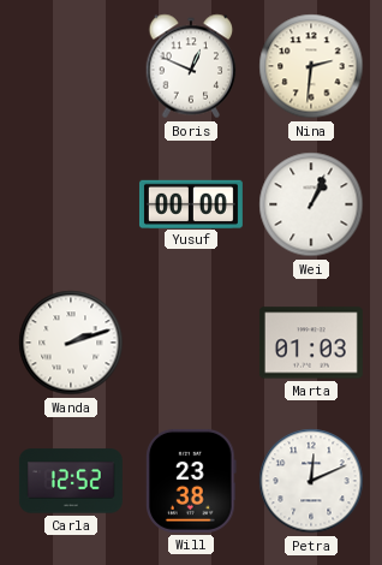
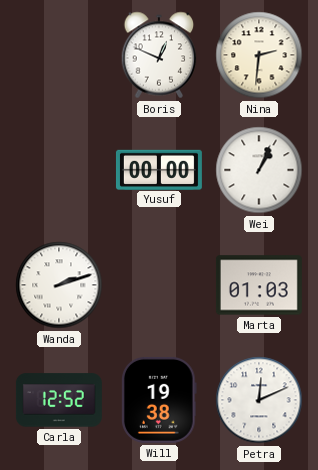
Will: 23:38 -> 19:38
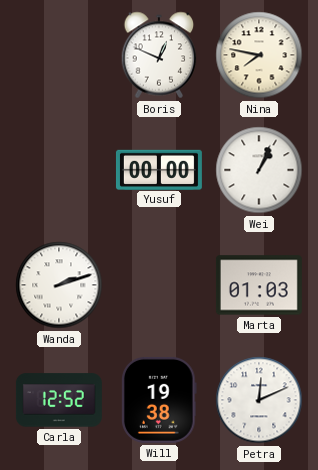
Nina: 2:31 -> 7:47
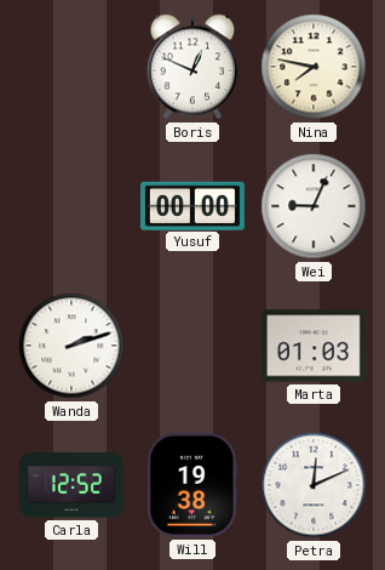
Wei: 1:04 -> 9:04
